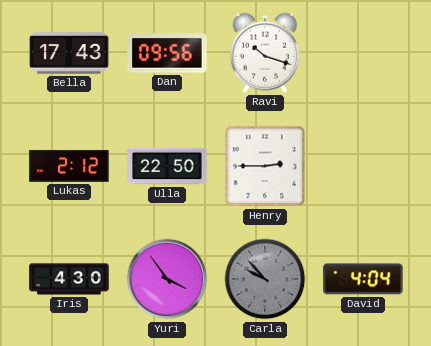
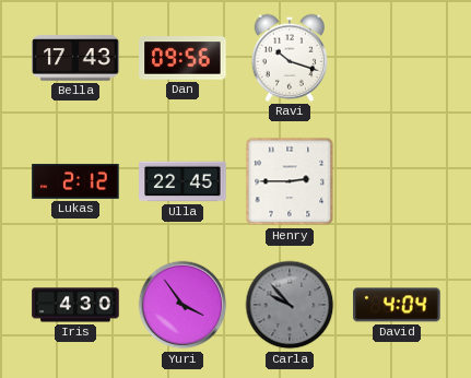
Ulla: 22:50 -> 22:45
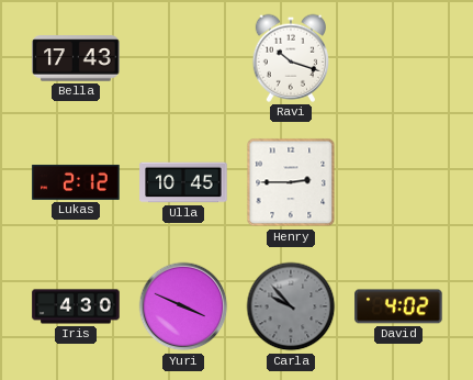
Dan: 09:56 -> none
Ulla: 22:45 -> 10:45
Yuri: 3:54 -> 3:49
David: 4:04 -> 4:02
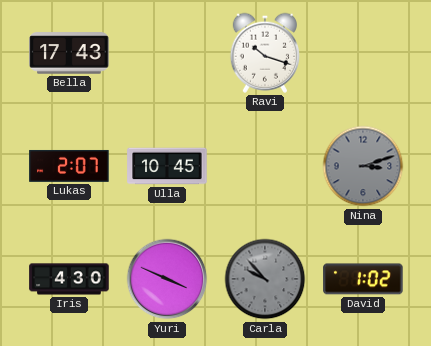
Lukas: 2:12 -> 2:07
Henry: 2:45 -> none
Nina: none -> 3:12
David: 4:02 -> 1:02
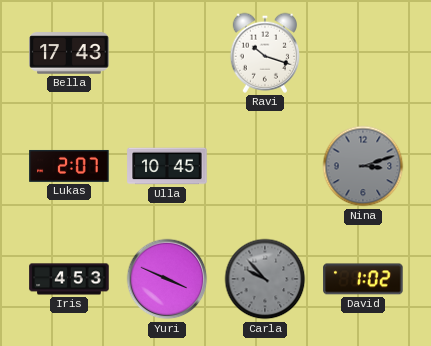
Iris: 4:30 -> 4:53
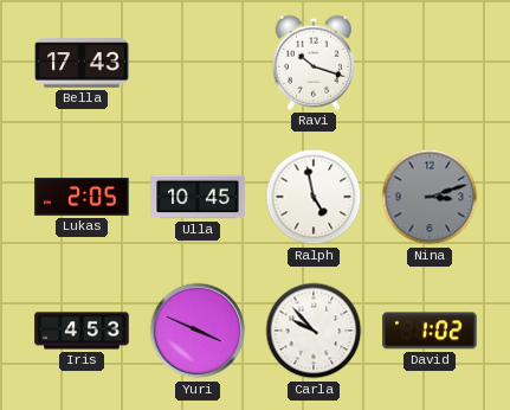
Lukas: 2:07 -> 2:05
Ralph: none -> 4:58
Carla dial: grey -> white
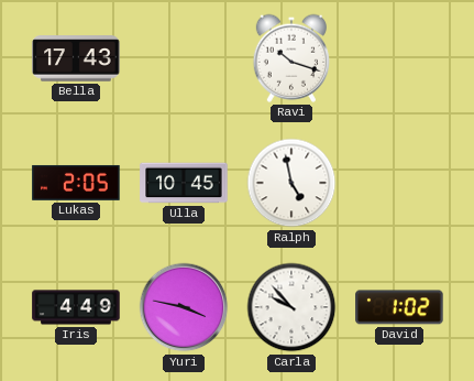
Nina: 3:12 -> none
Iris: 4:53 -> 4:49
Yuri: 3:49 -> 3:47
